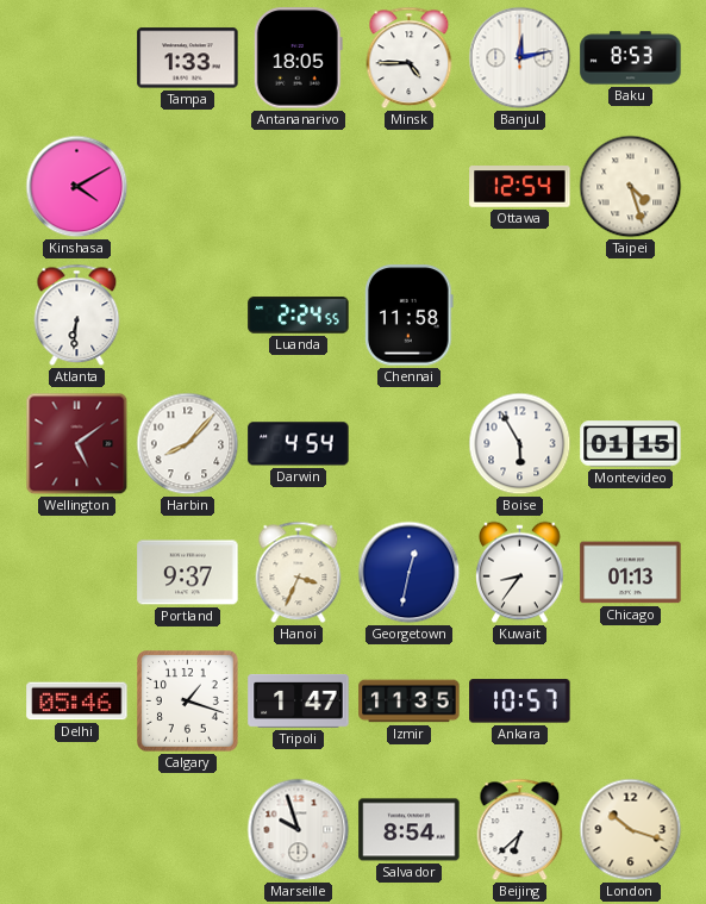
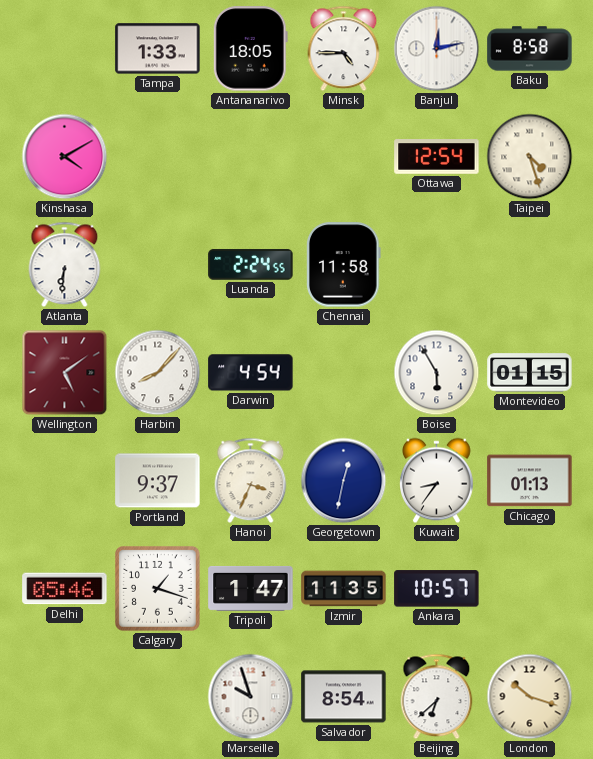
Baku: 8:53 -> 8:58
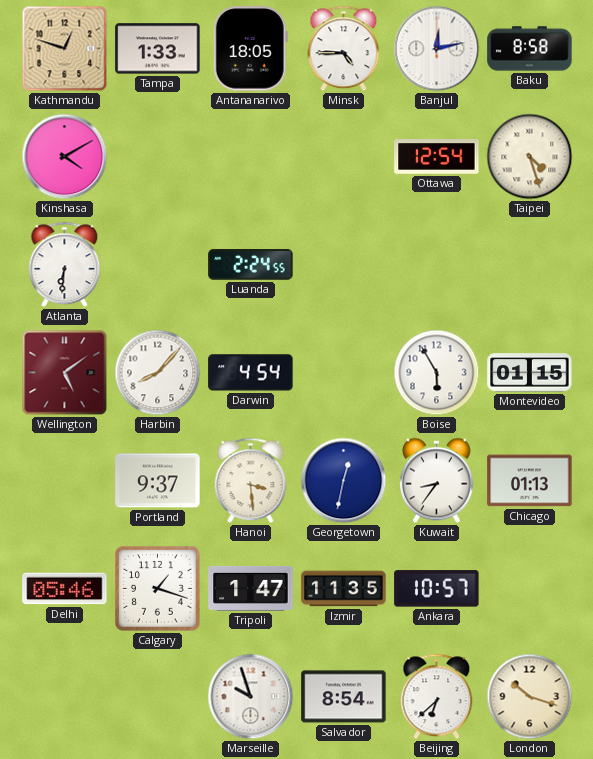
Kathmandu: none -> 12:48
Chennai: 11:58 -> none
Hanoi: 3:34 -> 3:29
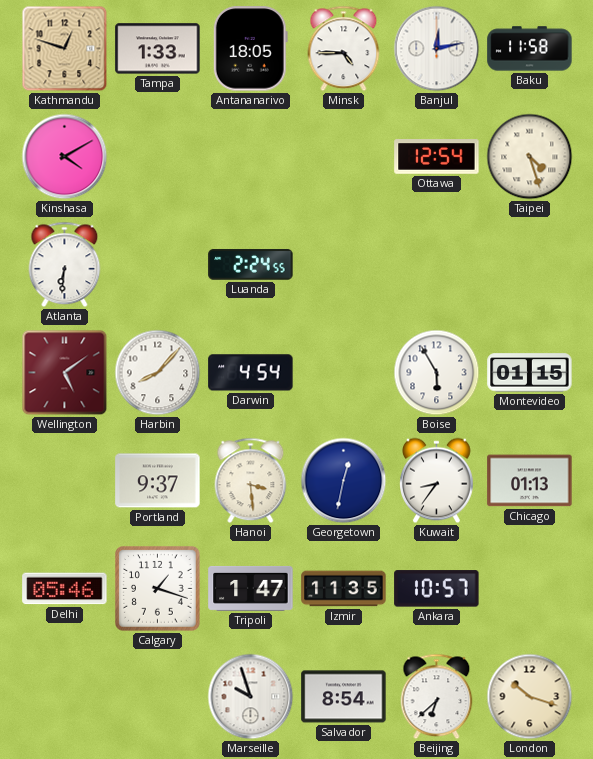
Baku: 8:58 -> 11:58
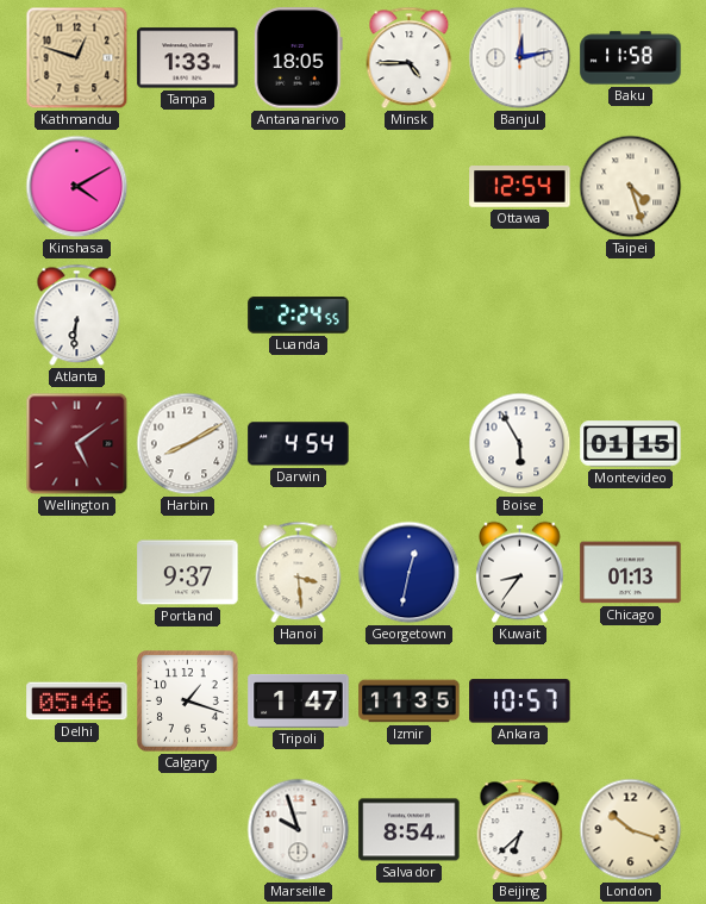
Harbin: 8:07 -> 8:10
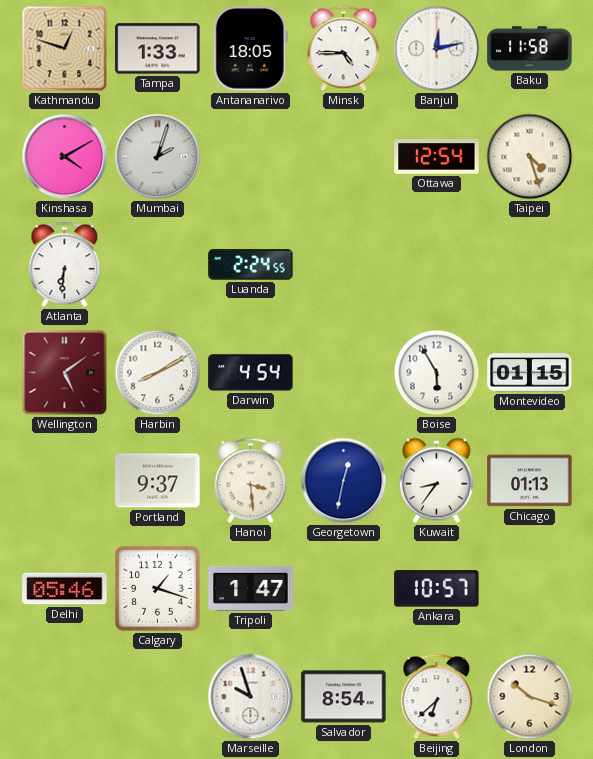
Mumbai: none -> 2:03
Izmir: 11:35 -> none
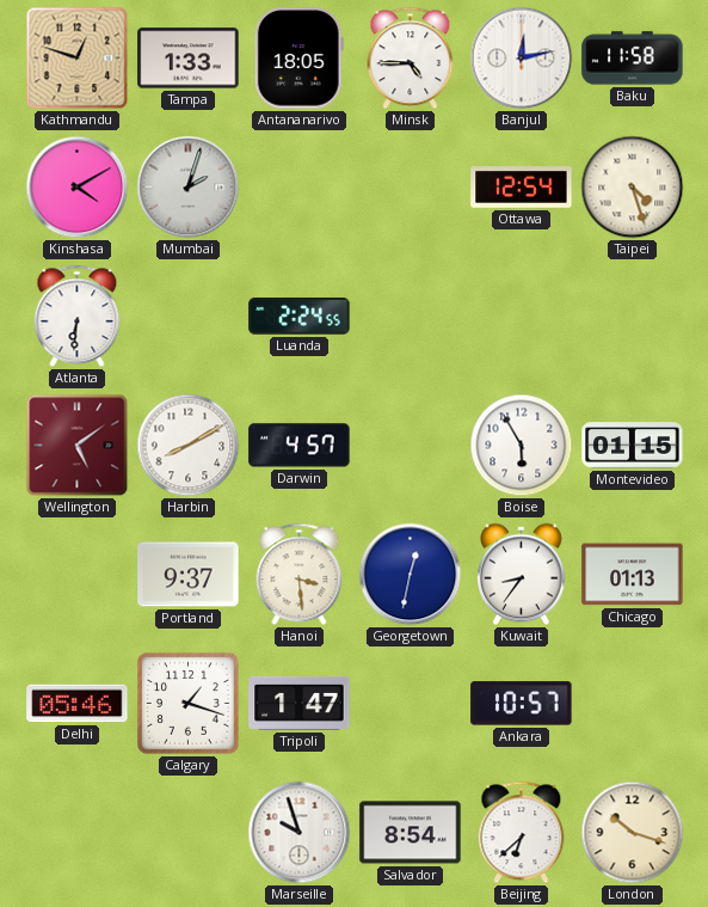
Darwin: 4:54 -> 4:57
